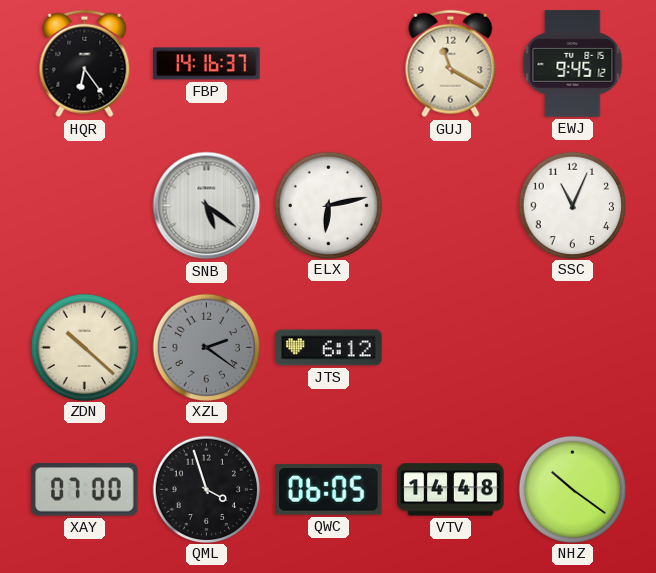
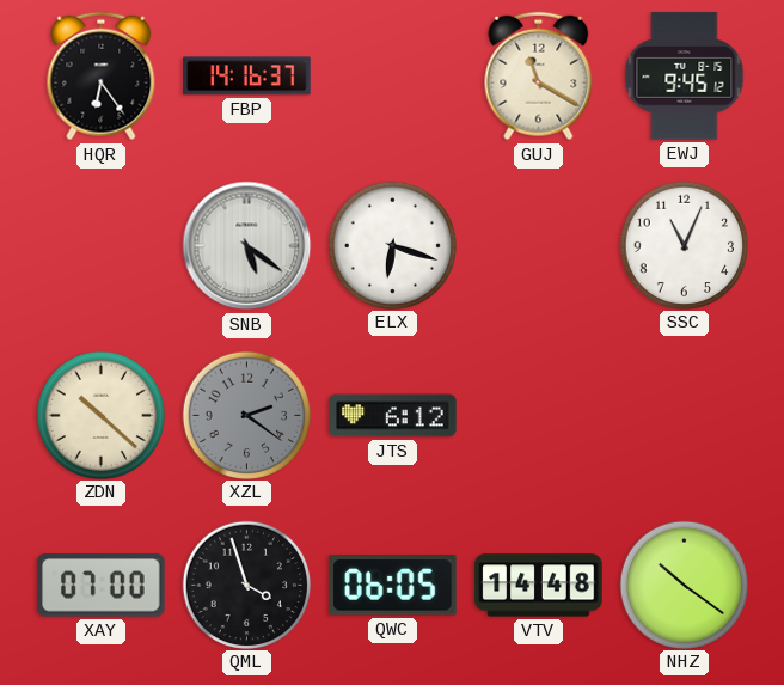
ELX: 6:13 -> 6:18
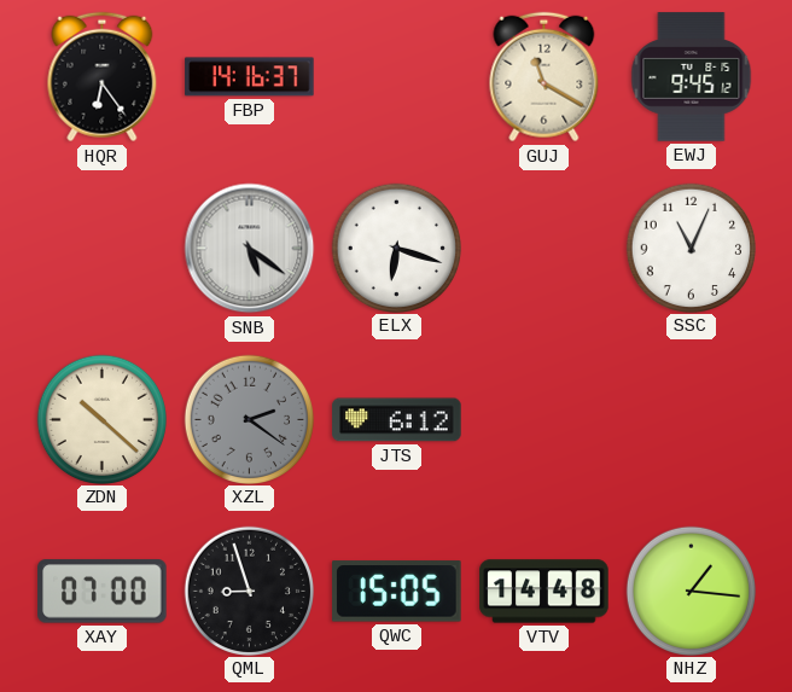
QML: 3:57 -> 8:57
QWC: 06:05 -> 15:05
NHZ: 10:21 -> 1:16
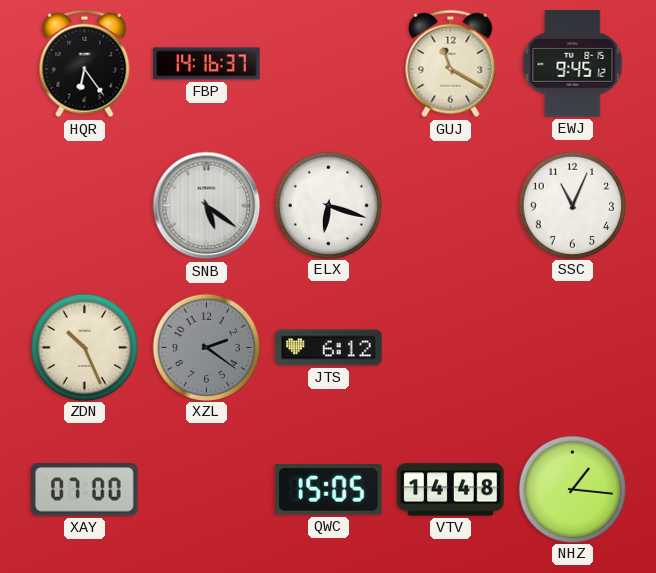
ZDN: 10:22 -> 10:26
QML: 8:57 -> none
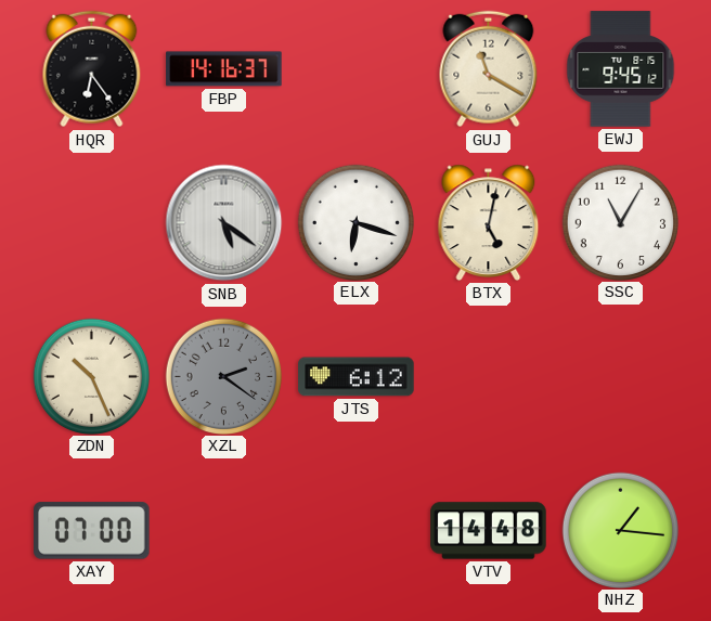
BTX: none -> 5:02
SSC: 11:04 -> 11:05
QWC: 15:05 -> none
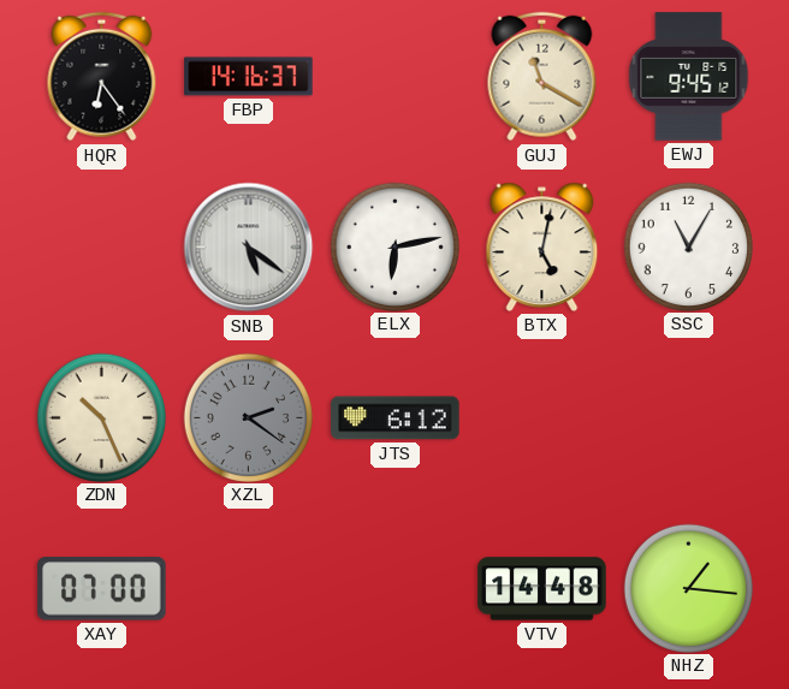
ELX: 6:18 -> 6:13
